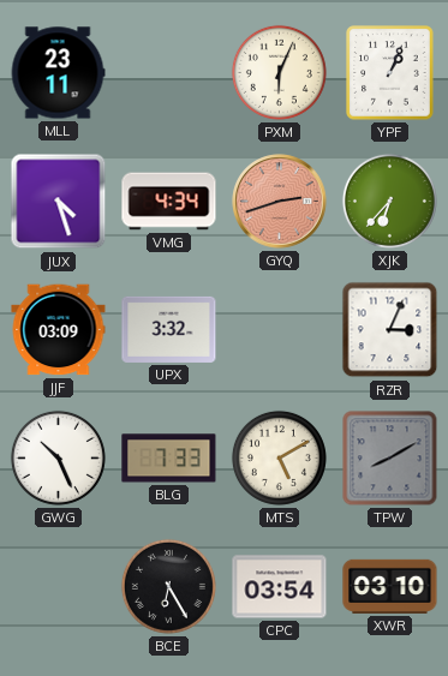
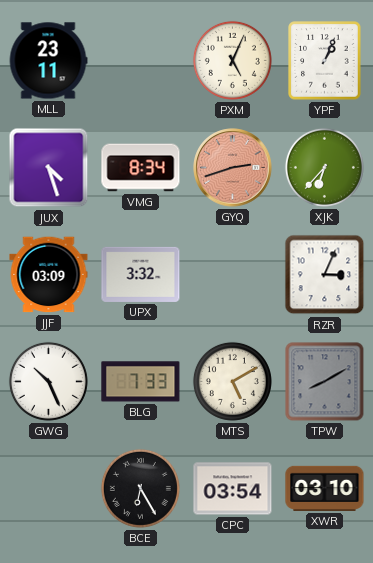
PXM: 6:04 -> 5:04
VMG: 4:34 -> 8:34
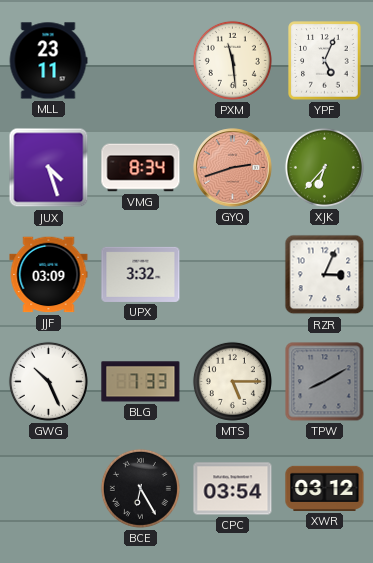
PXM: 5:04 -> 11:29
YPF: 1:04 -> 5:04
MTS: 5:10 -> 5:15
XWR: 03:10 -> 03:12
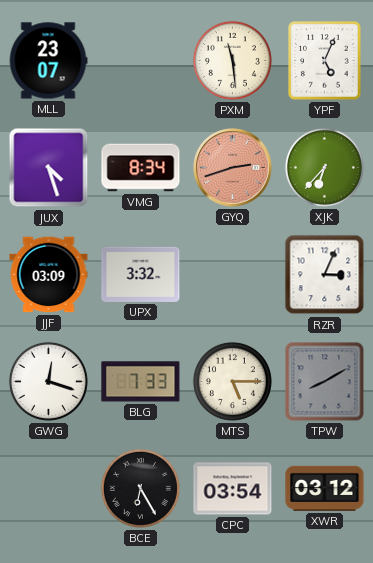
MLL: 23:11 -> 23:07
GWG: 10:26 -> 12:18
